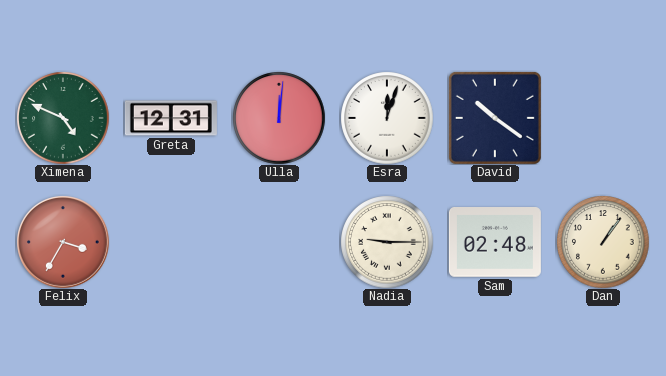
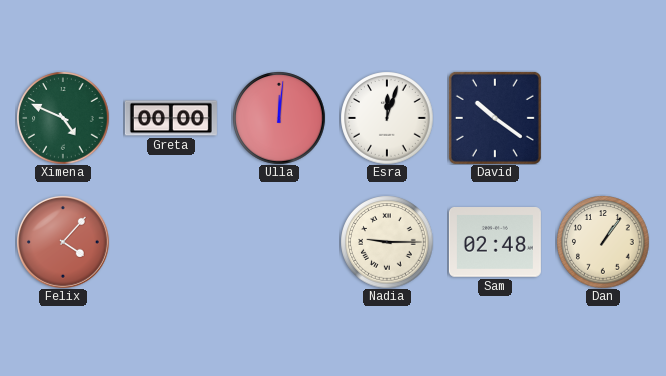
Greta: 12:31 -> 00:00
Felix: 3:35 -> 4:07
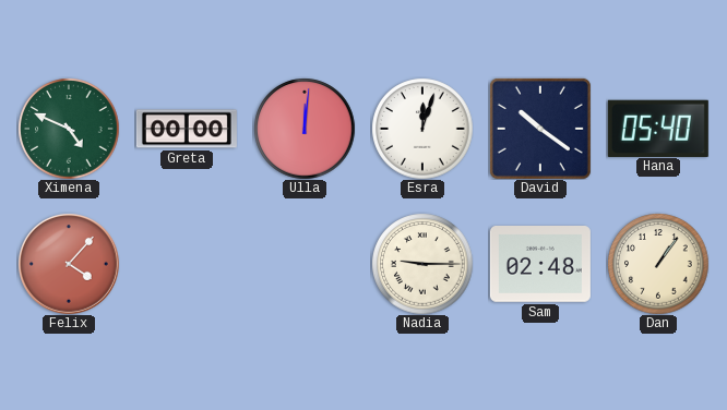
Hana: none -> 05:40
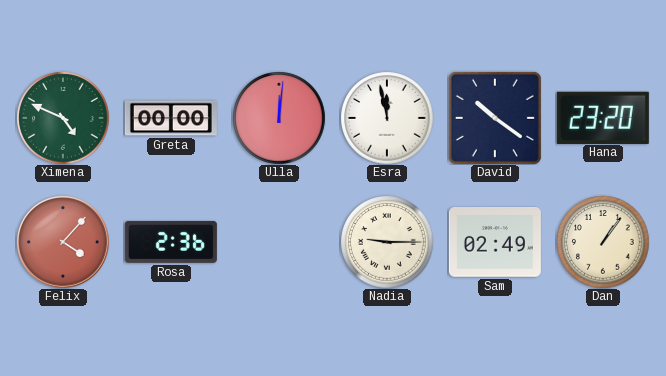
Esra: 12:03 -> 11:58
Hana: 05:40 -> 23:20
Rosa: none -> 2:36
Sam: 02:48 -> 02:49
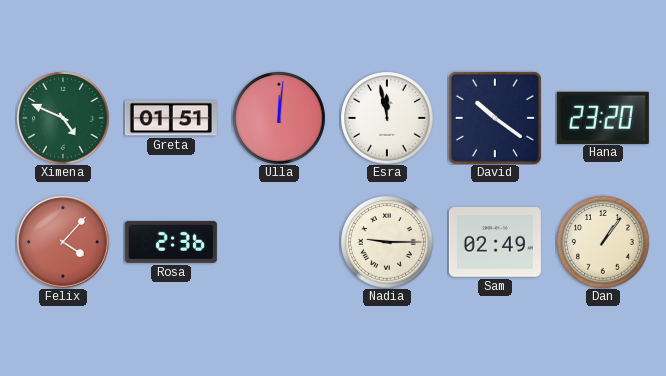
Greta: 00:00 -> 01:51
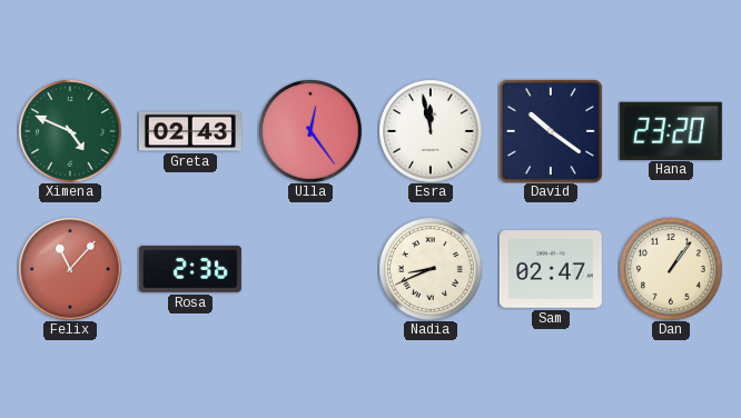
Greta: 01:51 -> 02:43
Ulla: 12:01 -> 12:24
Felix: 4:07 -> 11:07
Nadia: 9:15 -> 8:41
Sam: 02:49 -> 02:47
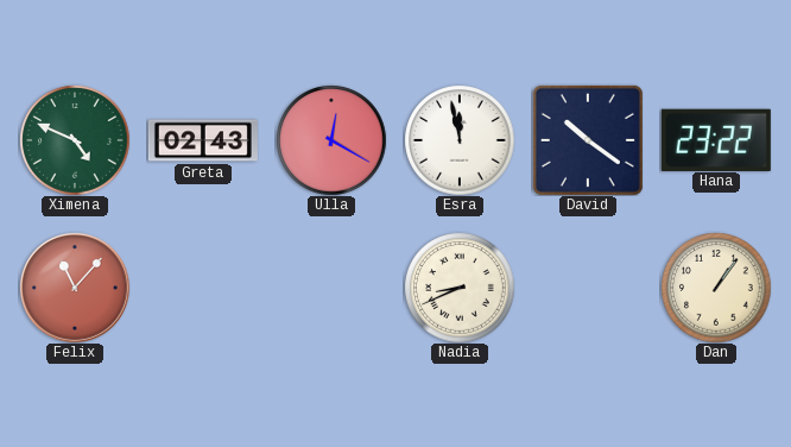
Ulla: 12:24 -> 12:20
Hana: 23:20 -> 23:22
Rosa: 2:36 -> none
Sam: 02:47 -> none
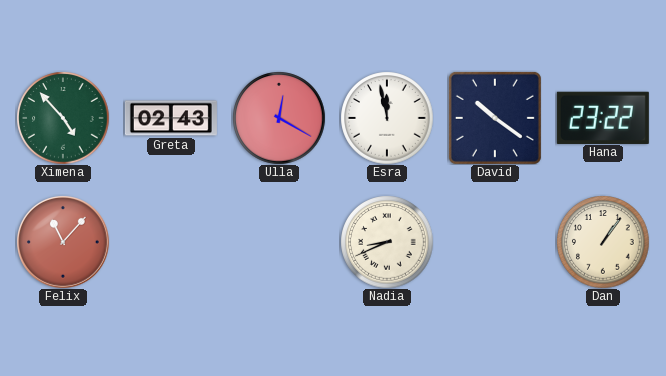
Ximena: 4:49 -> 4:53
